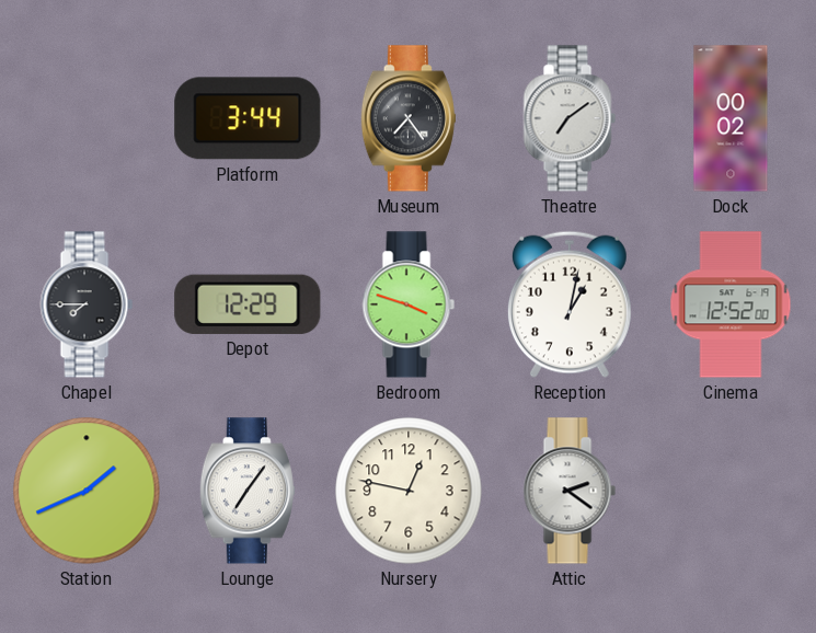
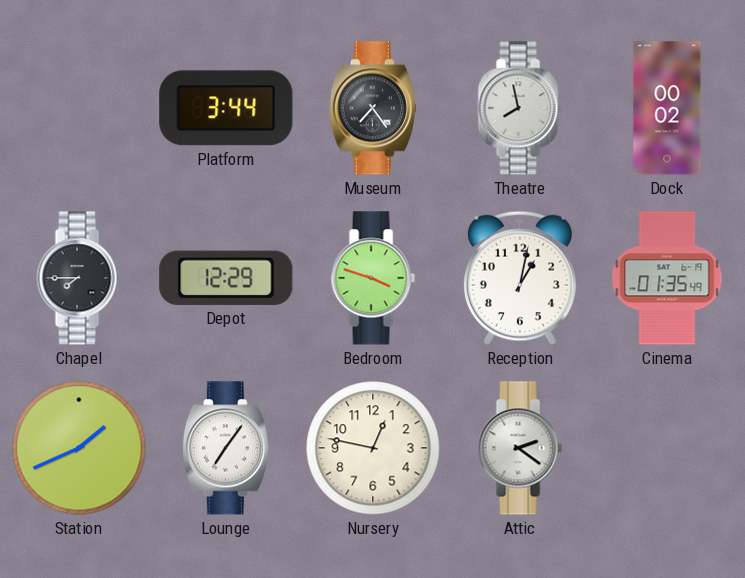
Theatre: 7:09 -> 7:58
Cinema: 12:52 -> 01:35
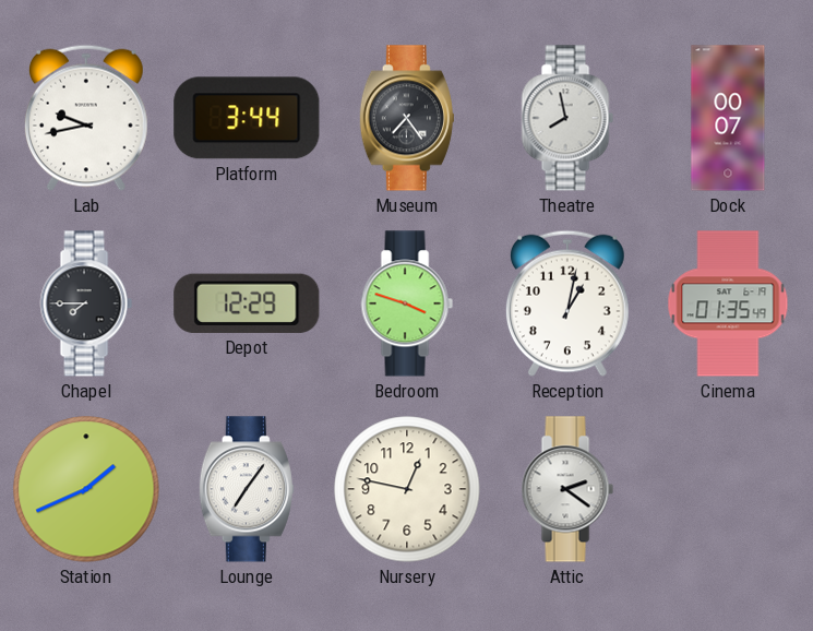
Lab: none -> 9:43
Dock: 00:02 -> 00:07
